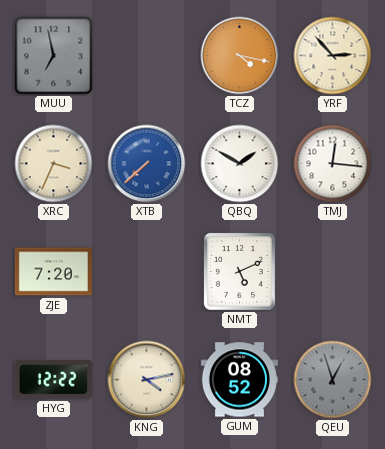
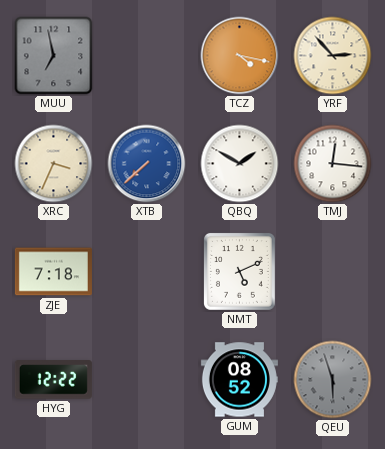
ZJE: 7:20 -> 7:18
KNG: 4:13 -> none
QEU: 12:57 -> 5:57
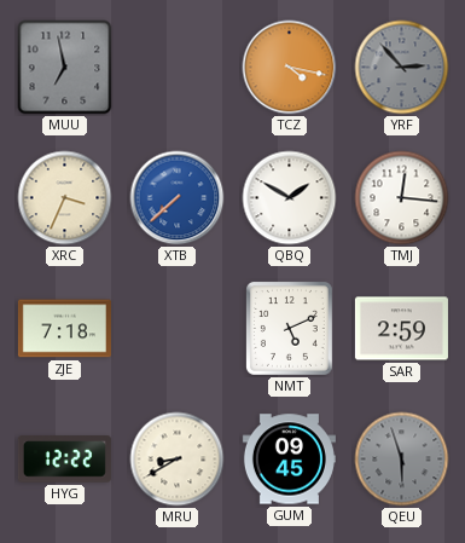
YRF dial: cream -> grey
SAR: none -> 2:59
MRU: none -> 8:40
GUM: 08:52 -> 09:45
